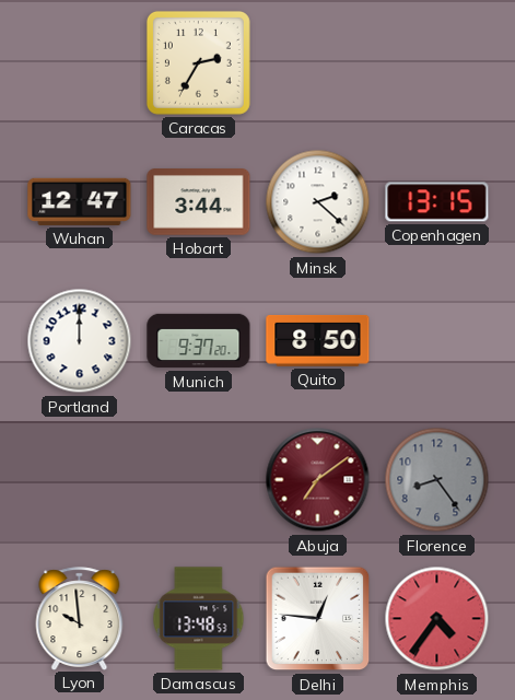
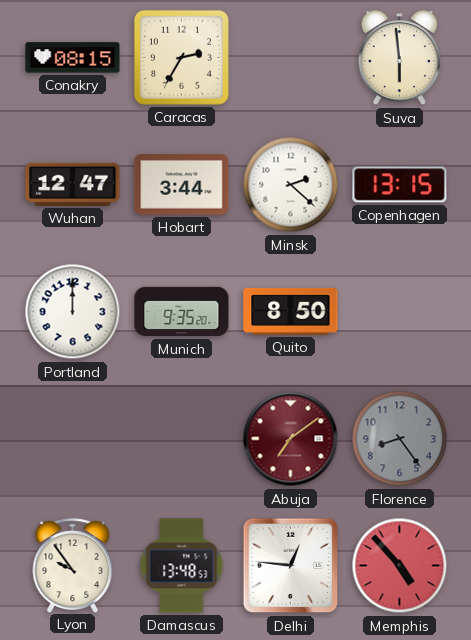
Conakry: none -> 08:15
Suva: none -> 5:59
Munich: 9:37 -> 9:35
Lyon: 9:59 -> 9:54
Memphis: 4:36 -> 4:53
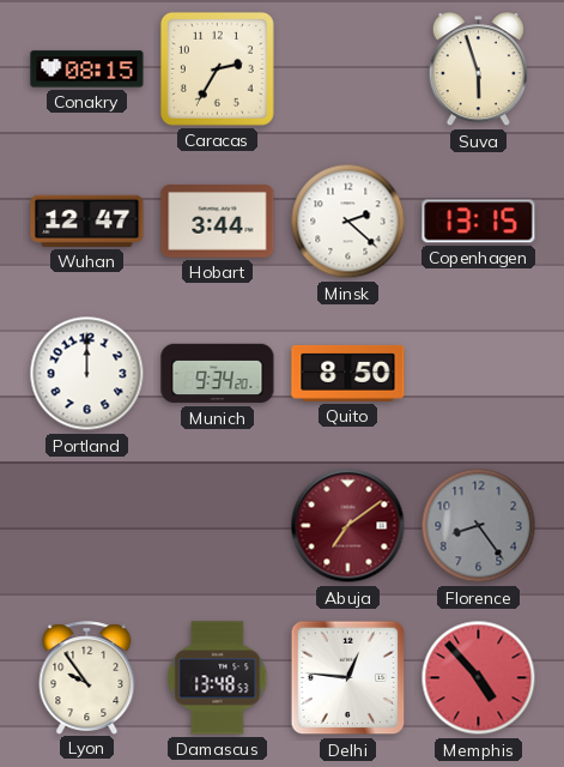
Suva: 5:59 -> 5:57
Munich: 9:35 -> 9:34
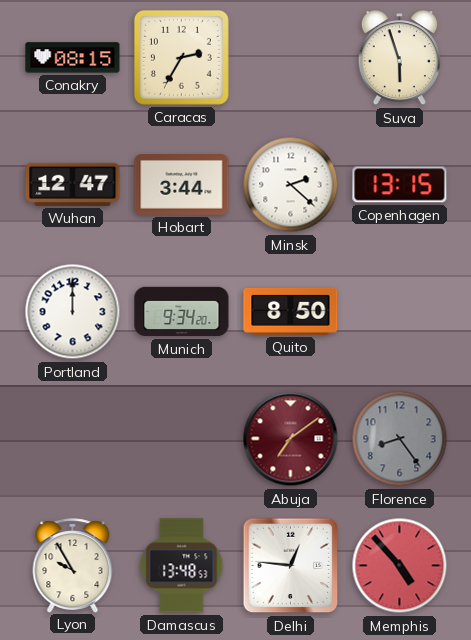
Lyon: 9:54 -> 9:55
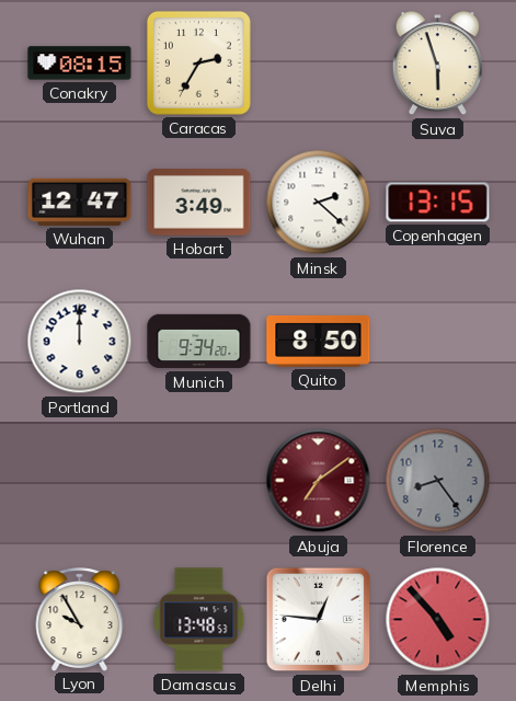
Hobart: 3:44 -> 3:49
